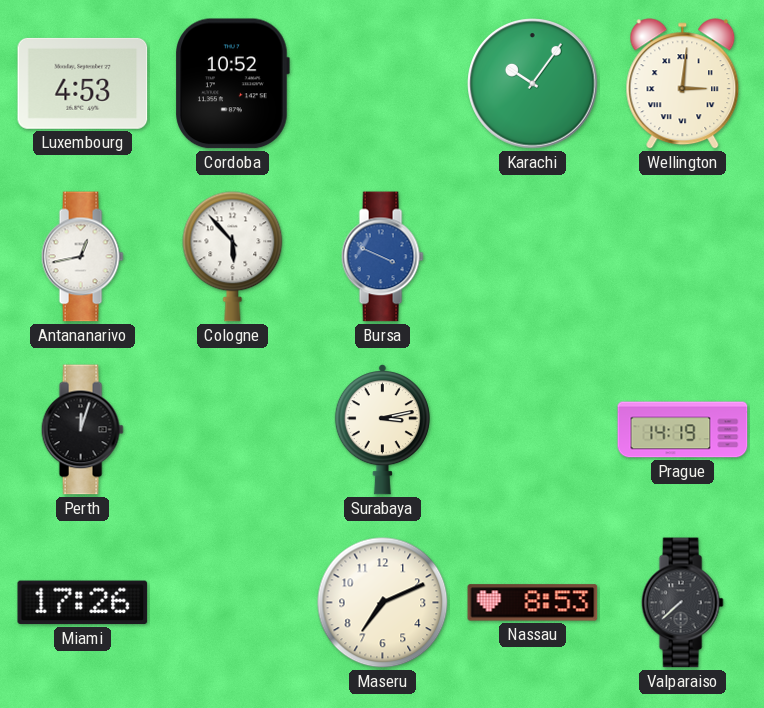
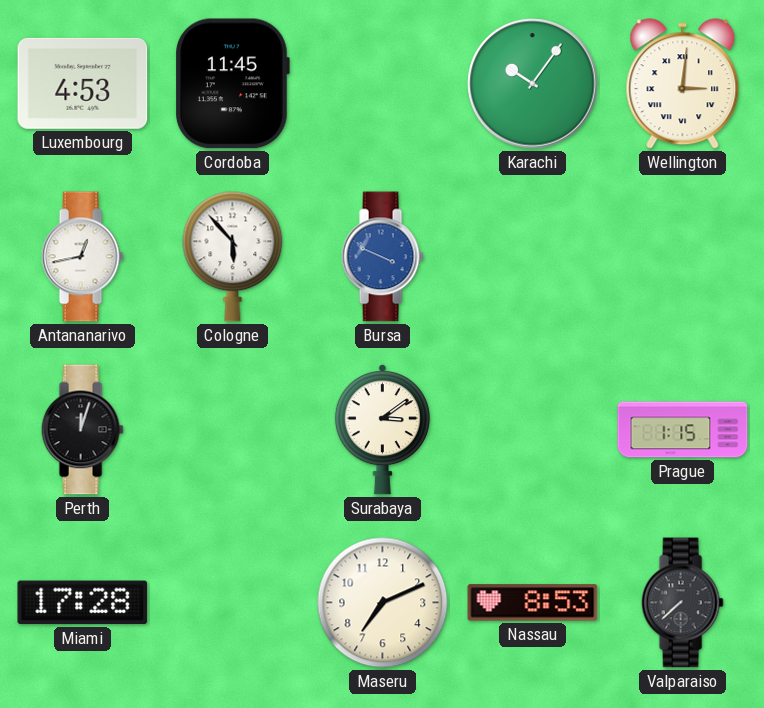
Cordoba: 10:52 -> 11:45
Surabaya: 3:13 -> 3:09
Prague: 14:19 -> 1:15
Miami: 17:26 -> 17:28
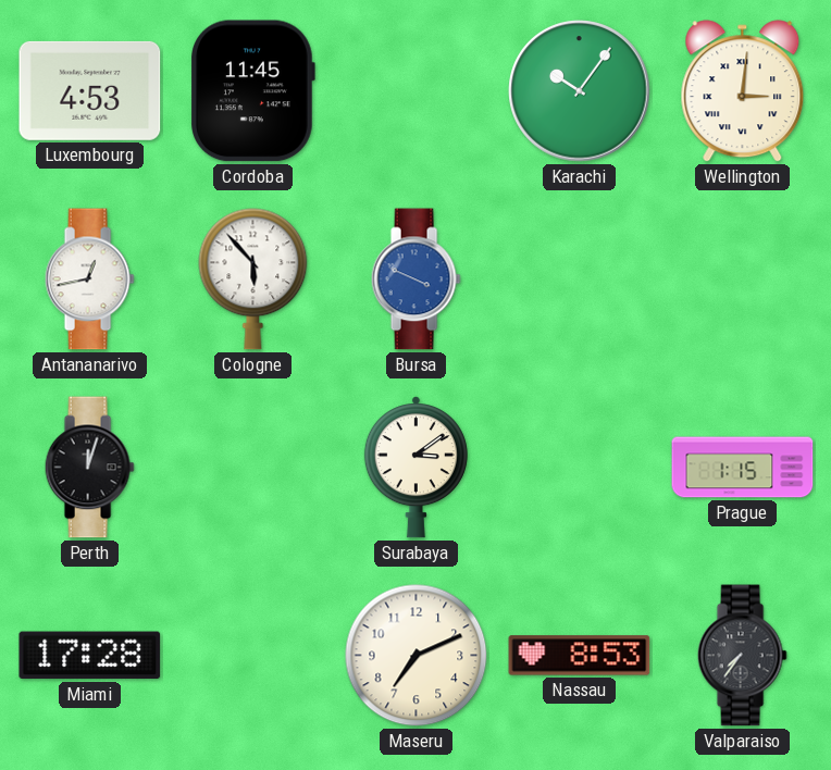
Valparaiso: 7:38 -> 7:36
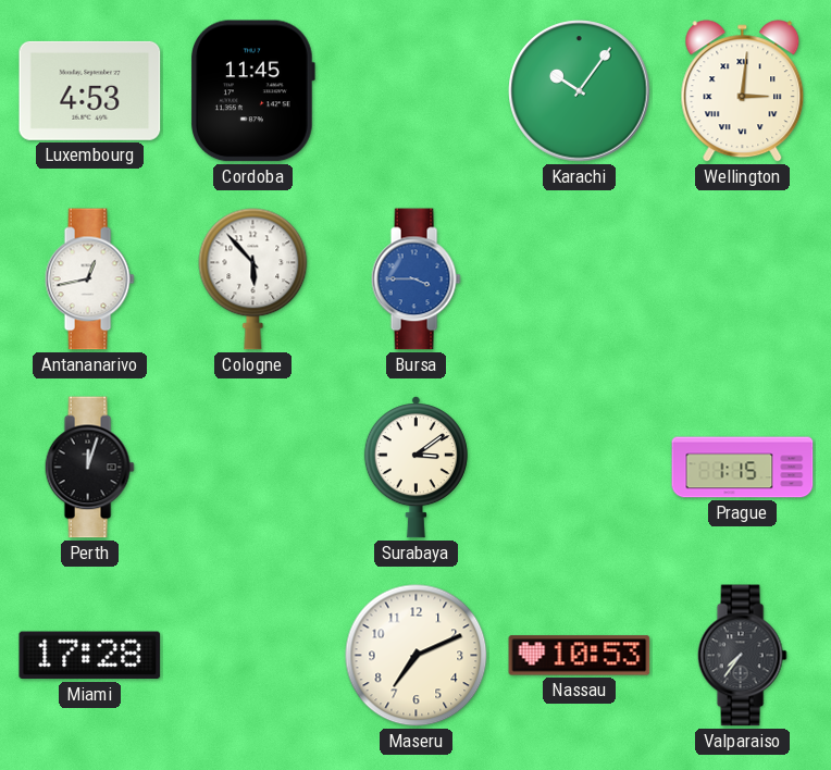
Bursa: 3:49 -> 3:45
Nassau: 8:53 -> 10:53
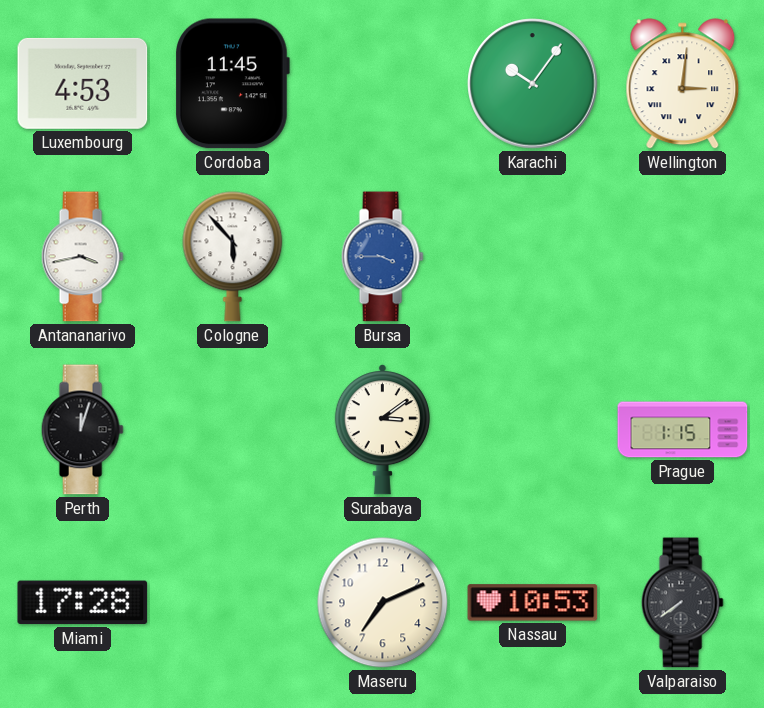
Antananarivo: 12:43 -> 3:43
Valparaiso: 7:36 -> 7:39
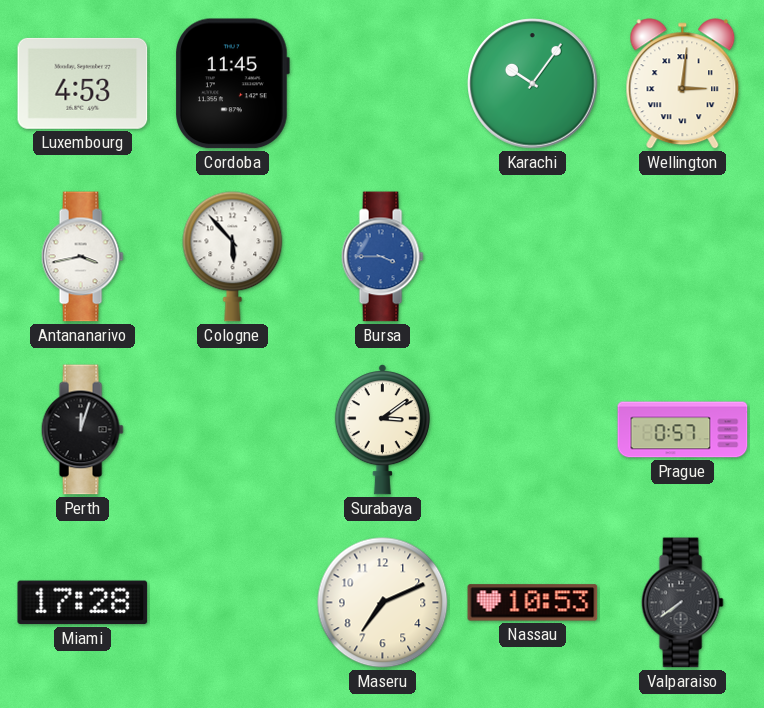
Prague: 1:15 -> 0:57
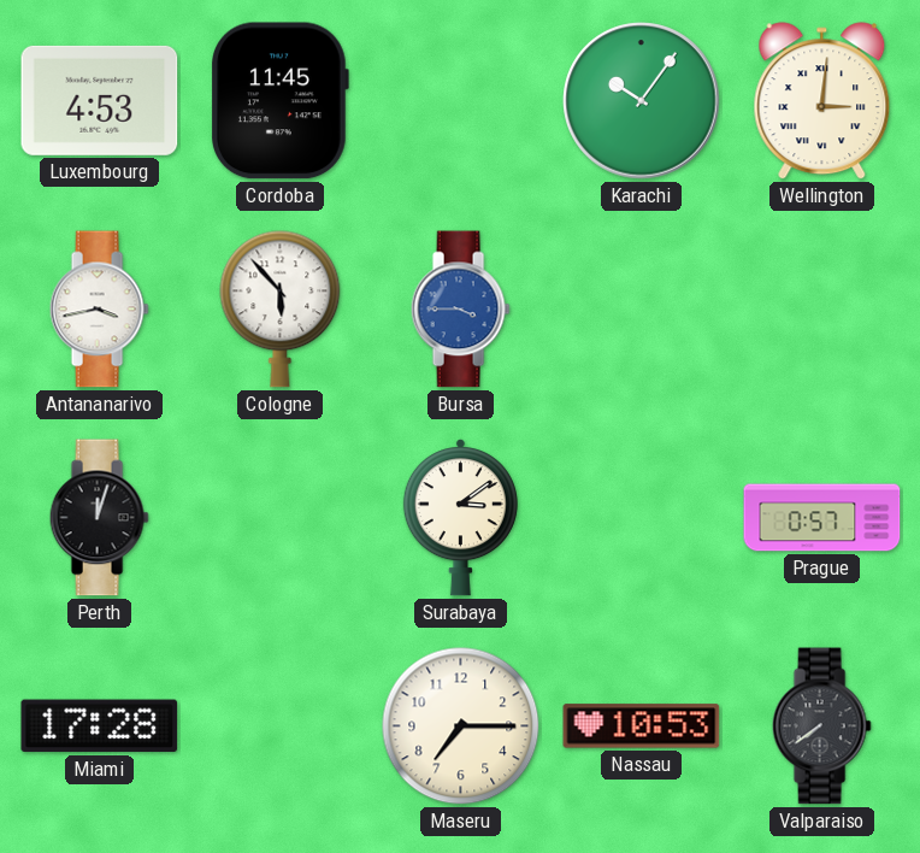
Maseru: 7:11 -> 7:15
